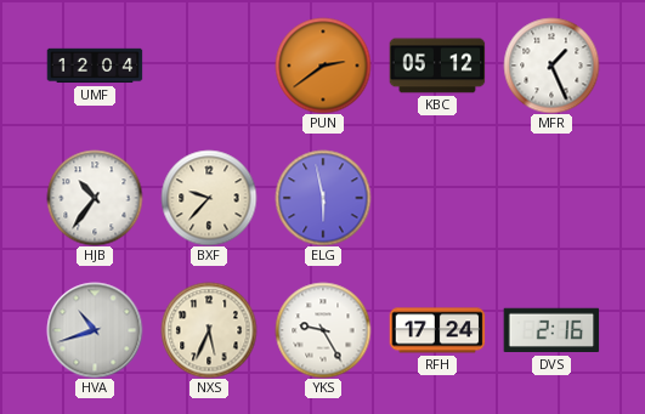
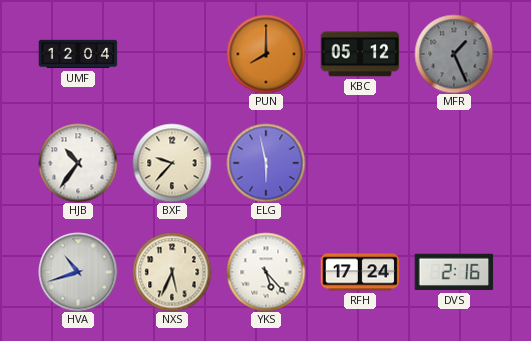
PUN: 2:39 -> 8:00
MFR dial: white -> grey
YKS: 9:25 -> 5:23
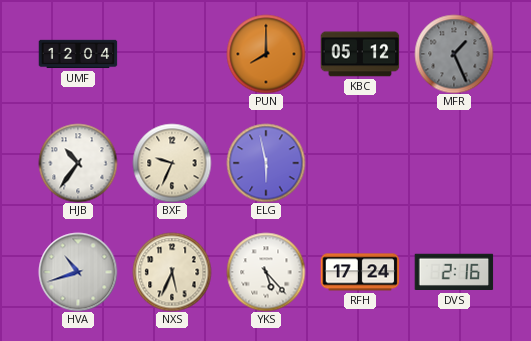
BXF: 9:37 -> 9:34
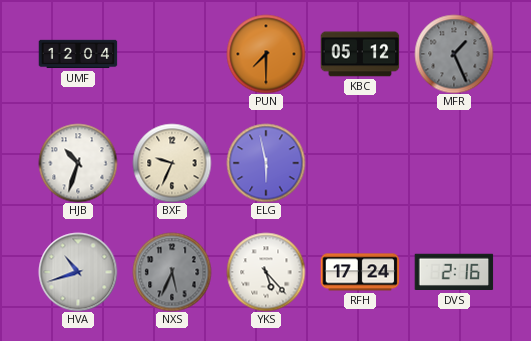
PUN: 8:00 -> 7:30
HJB: 10:36 -> 10:33
NXS dial: cream -> grey
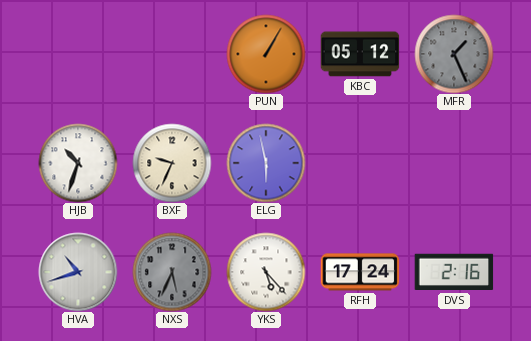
UMF: 12:04 -> none
PUN: 7:30 -> 1:05
